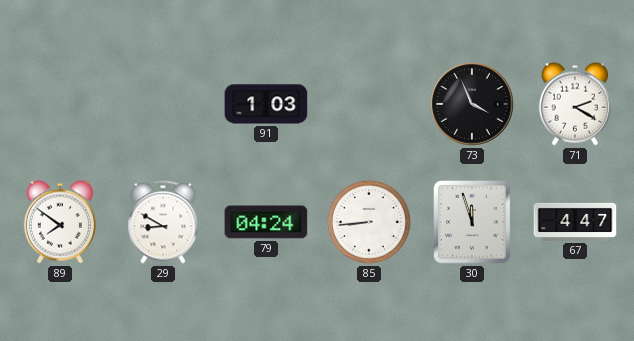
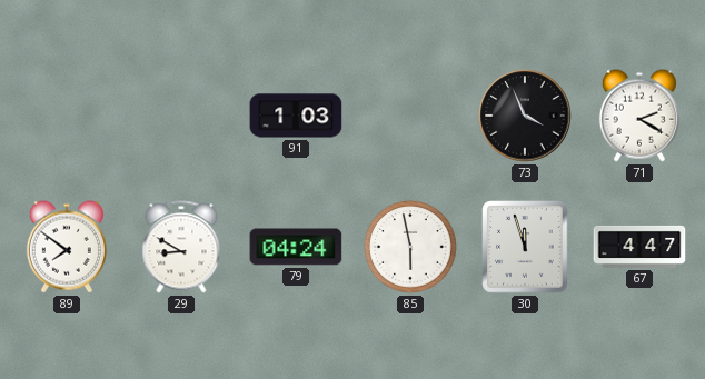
85: 8:44 -> 5:58
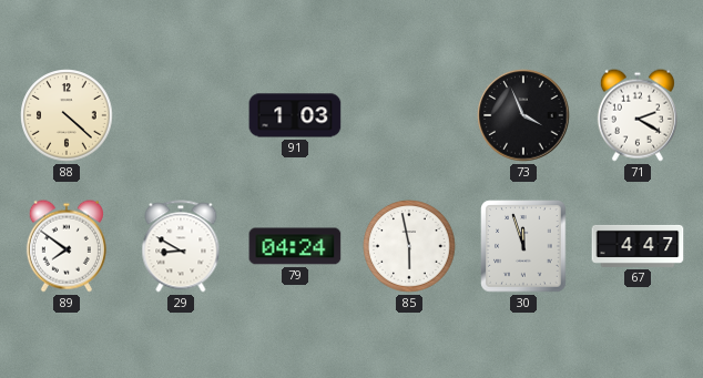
88: none -> 4:22
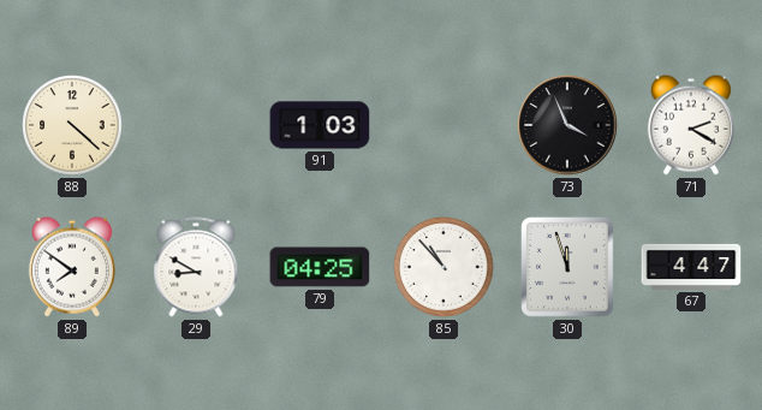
79: 04:24 -> 04:25
85: 5:58 -> 10:53
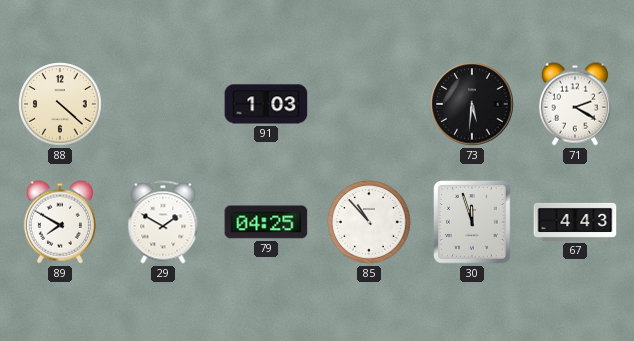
73: 3:56 -> 5:31
89: 7:51 -> 7:50
29: 8:50 -> 1:50
67: 4:47 -> 4:43
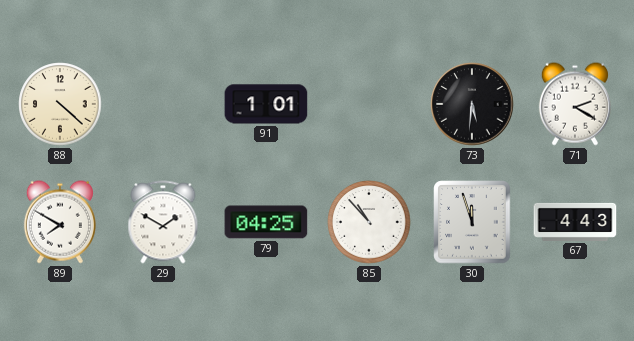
91: 1:03 -> 1:01
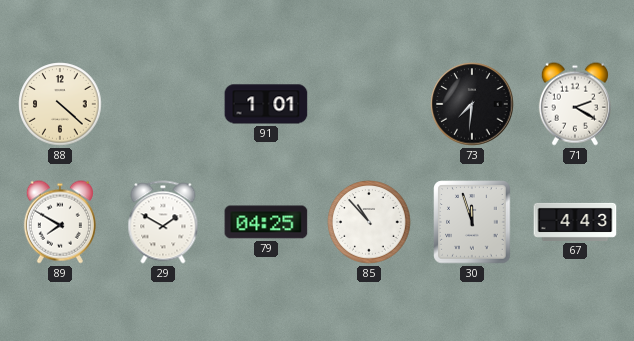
73: 5:31 -> 7:31
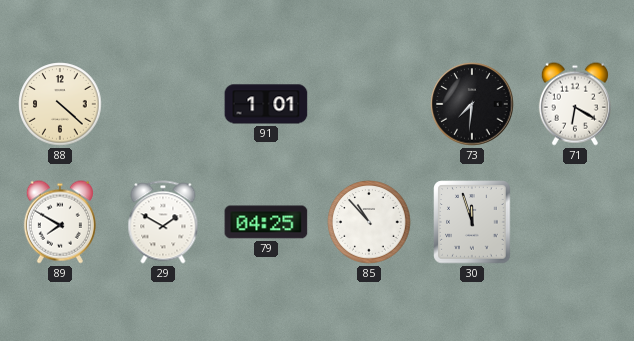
71: 2:20 -> 6:20
67: 4:43 -> none
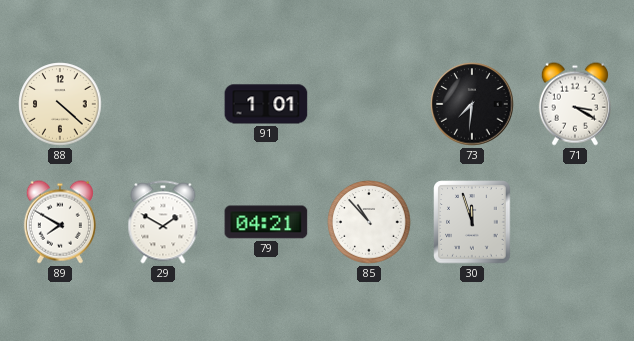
71: 6:20 -> 3:20
79: 04:25 -> 04:21
